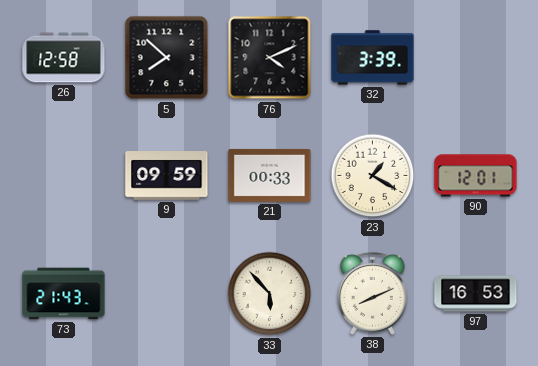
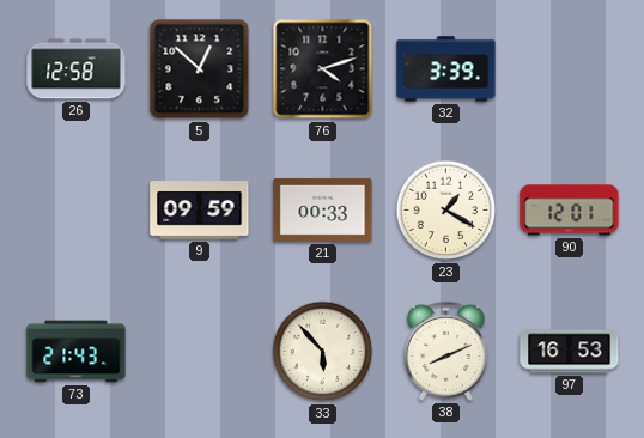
5: 7:52 -> 12:52
76: 4:11 -> 4:12
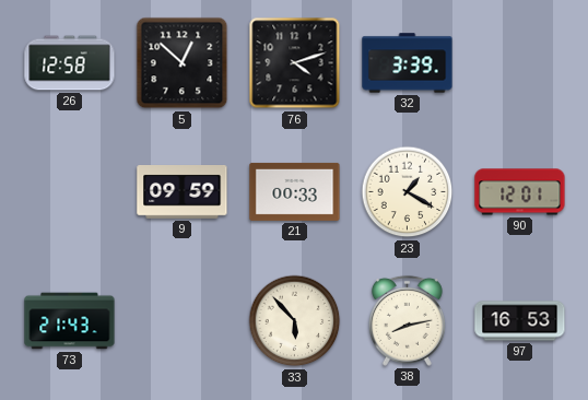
38: 8:11 -> 8:13
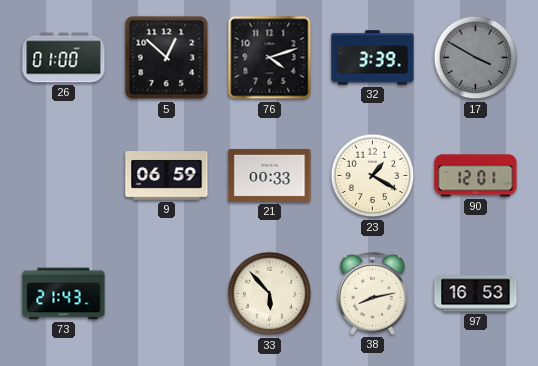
26: 12:58 -> 01:00
17: none -> 3:50
9: 09:59 -> 06:59
